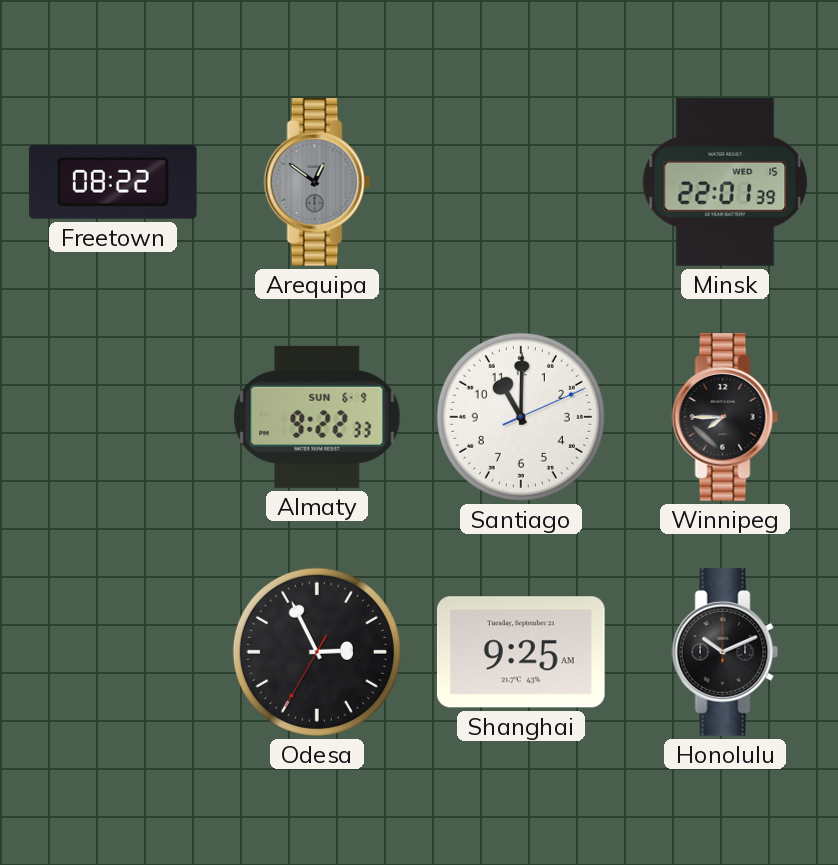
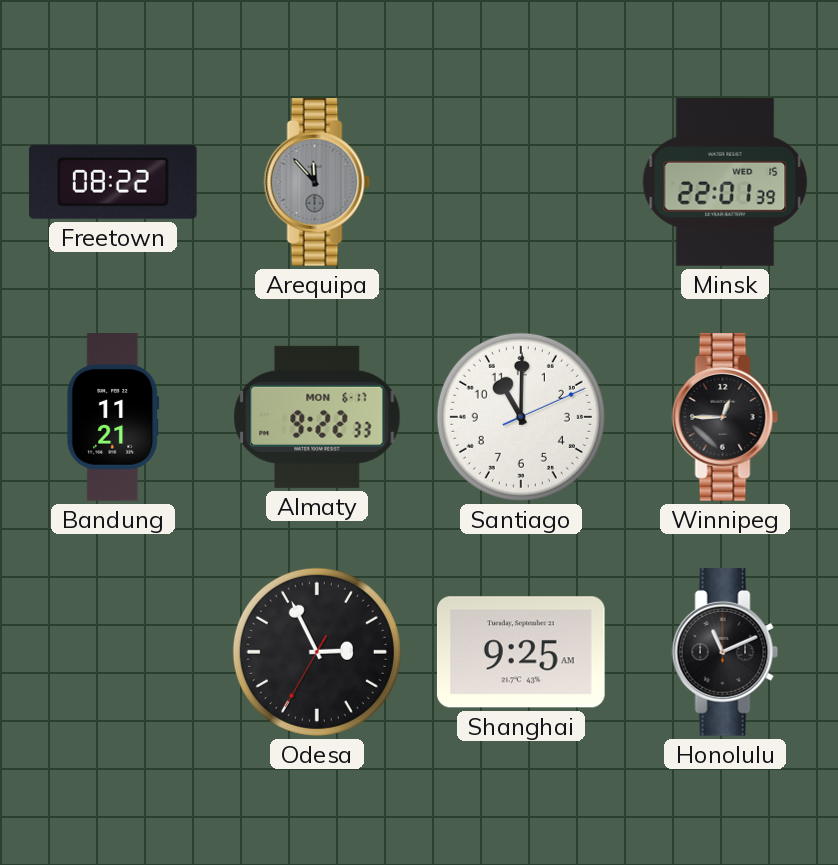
Arequipa: 12:51 -> 11:53
Bandung: none -> 11:21
Almaty date: SUN 6-9 -> MON 6-17
Winnipeg: 7:45 -> 12:45
Honolulu: 10:11 -> 11:11
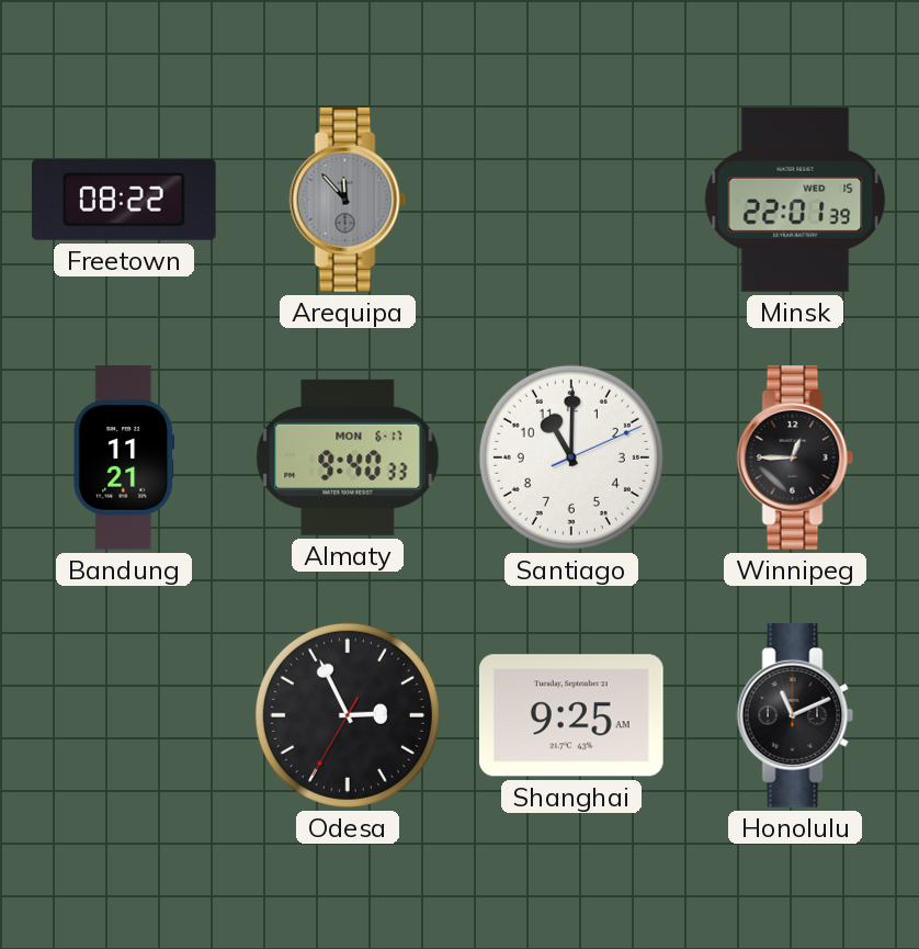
Almaty: 9:22 -> 9:40
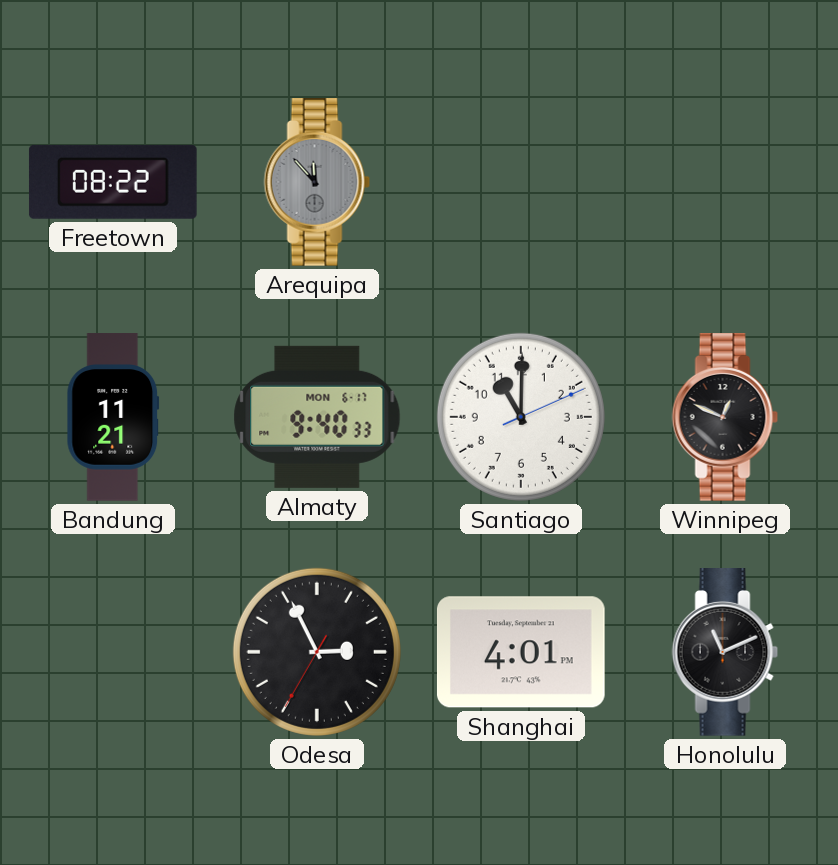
Minsk: 22:01 -> none
Winnipeg: 12:45 -> 12:49
Shanghai: 9:25 -> 4:01
